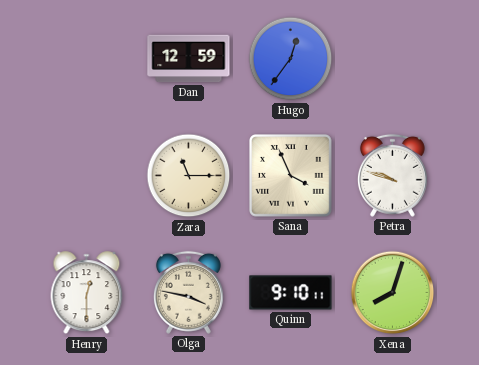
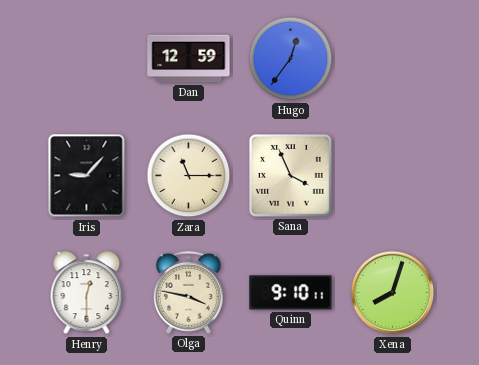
Iris: none -> 9:07
Petra: 9:48 -> none
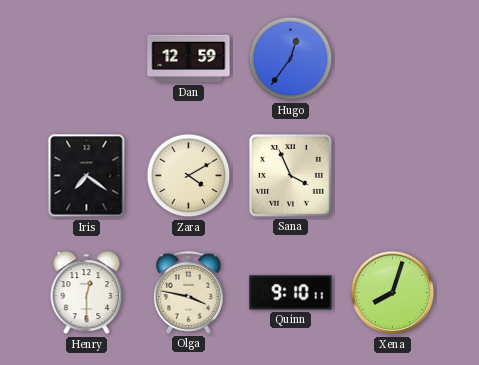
Iris: 9:07 -> 7:21
Zara: 11:15 -> 4:10
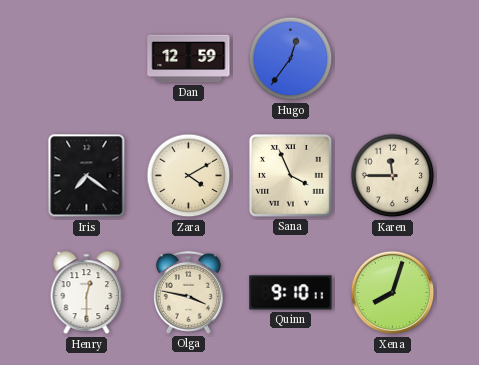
Karen: none -> 11:45
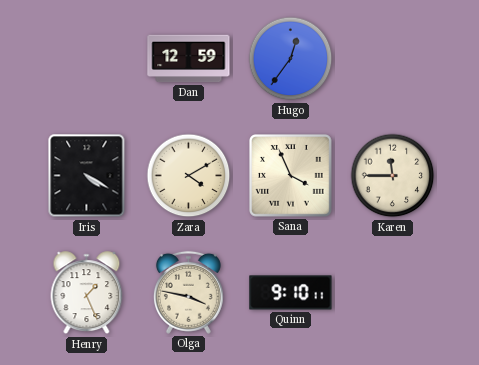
Iris: 7:21 -> 4:20
Henry: 12:30 -> 1:26
Xena: 8:03 -> none
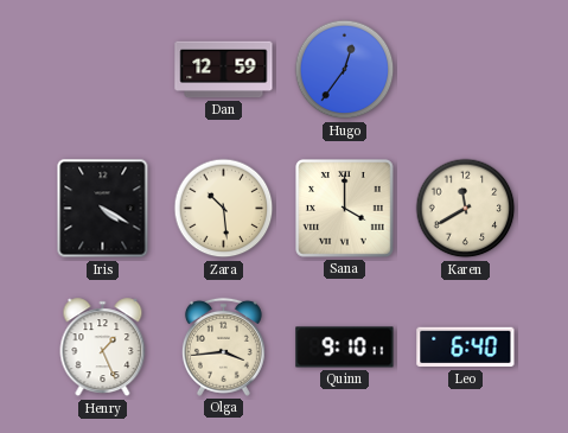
Zara: 4:10 -> 10:29
Sana: 3:56 -> 4:00
Karen: 11:45 -> 11:40
Olga: 3:47 -> 3:44
Leo: none -> 6:40
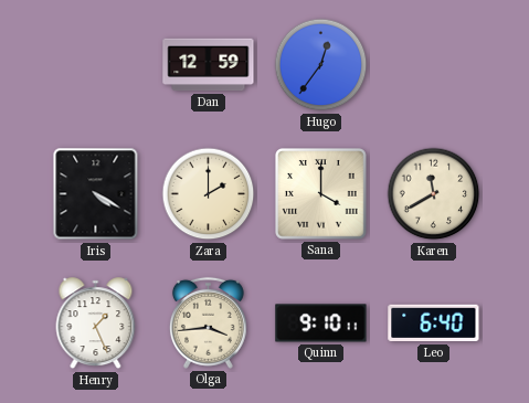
Zara: 10:29 -> 2:00
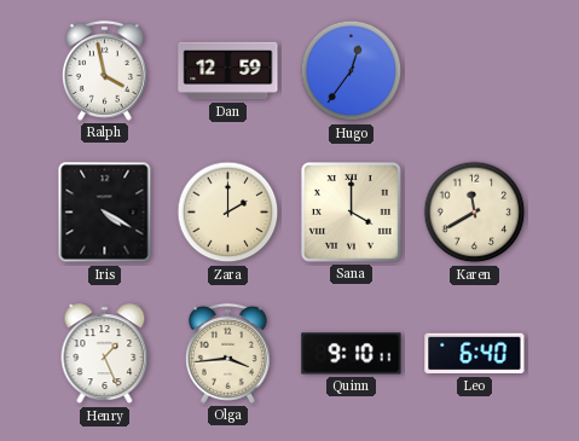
Ralph: none -> 3:58
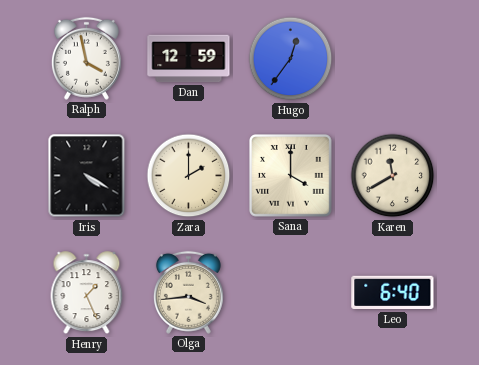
Quinn: 9:10 -> none
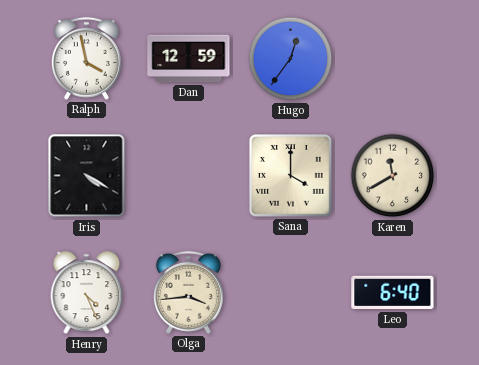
Zara: 2:00 -> none
Henry: 1:26 -> 4:26
